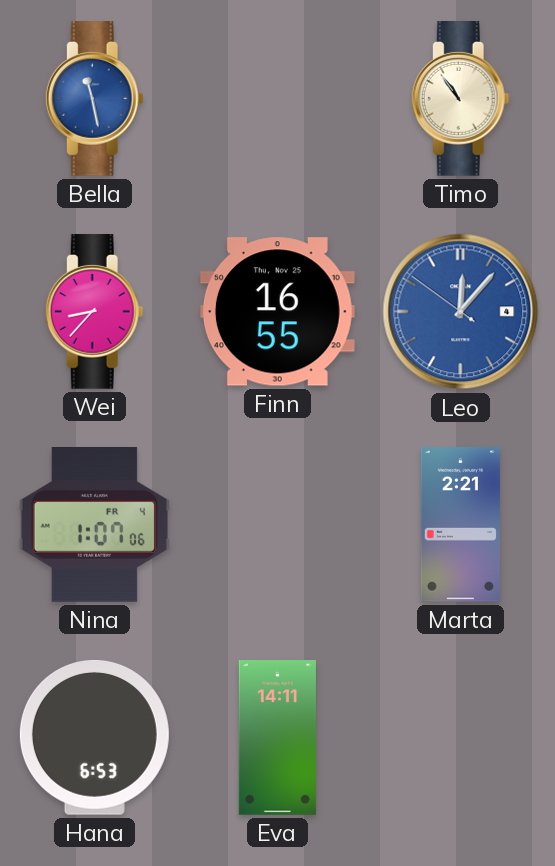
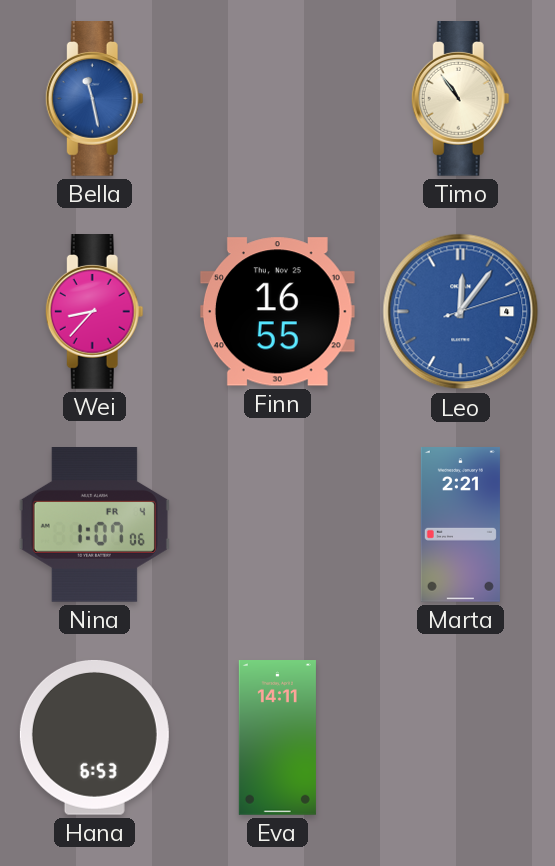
Leo: 12:06:51 -> 12:06:12
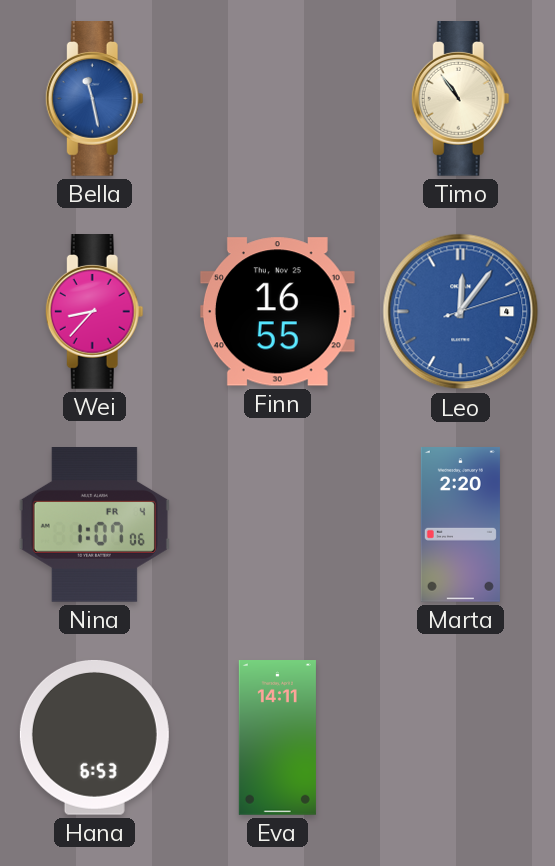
Marta: 2:21 -> 2:20
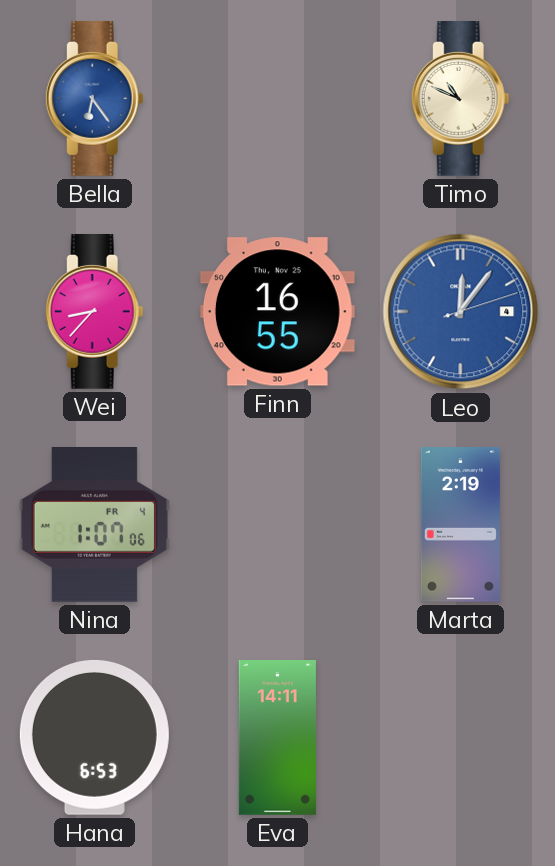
Bella: 11:28 -> 6:24
Timo: 10:54 -> 10:49
Marta: 2:20 -> 2:19
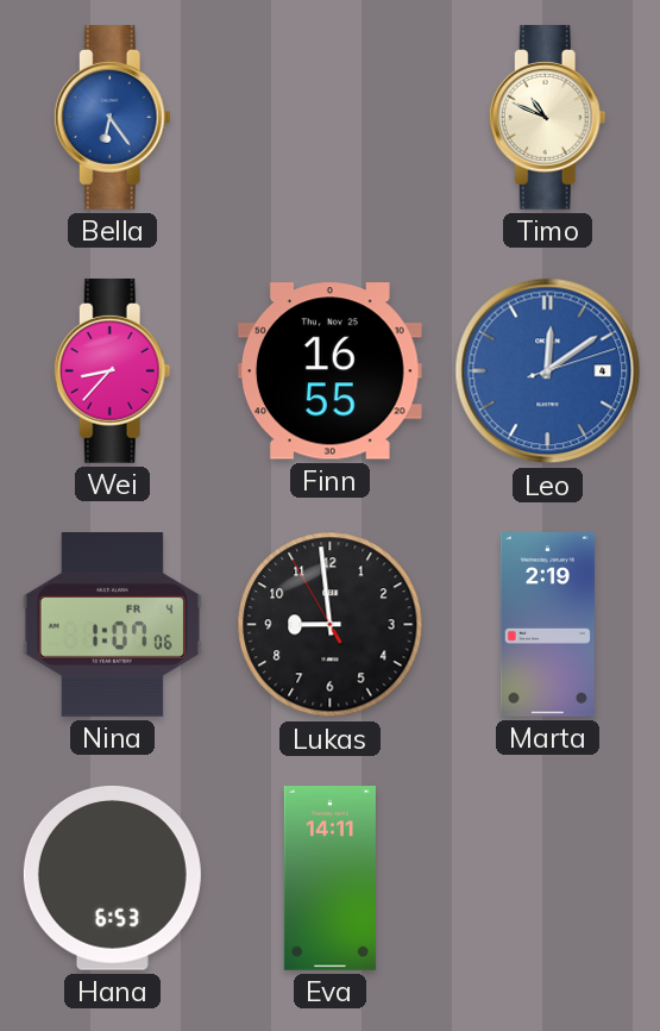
Leo: 12:06 -> 12:09
Lukas: none -> 8:58
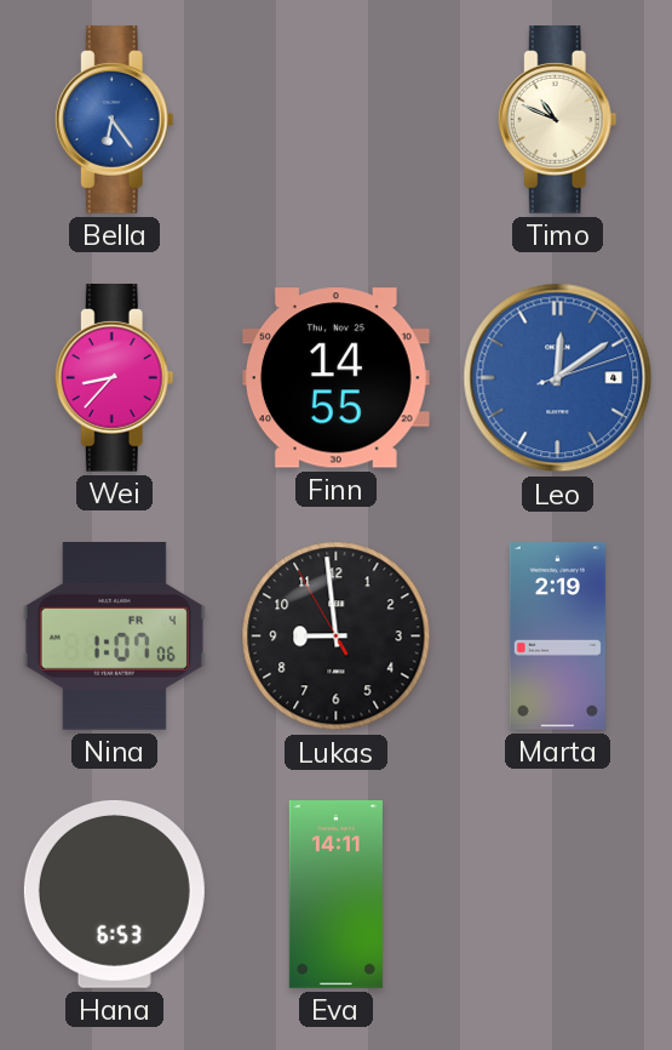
Finn: 16:55 -> 14:55
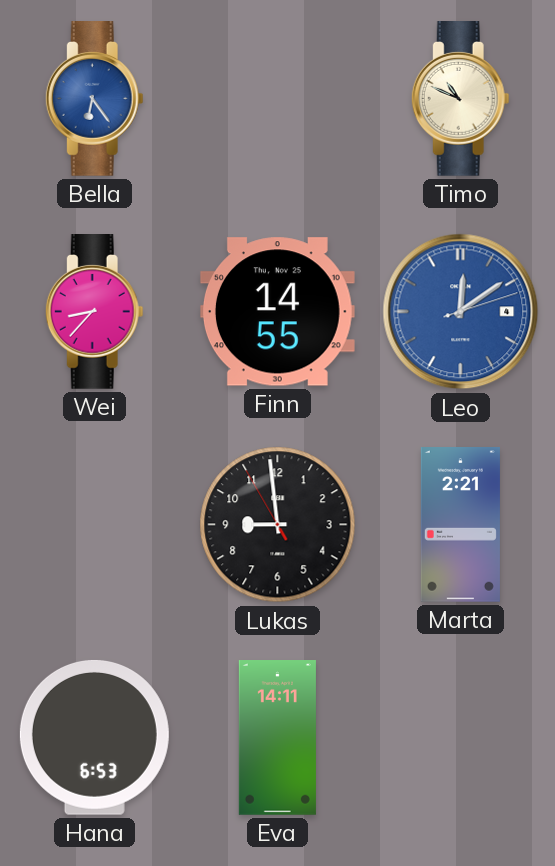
Nina: 1:07 -> none
Marta: 2:19 -> 2:21
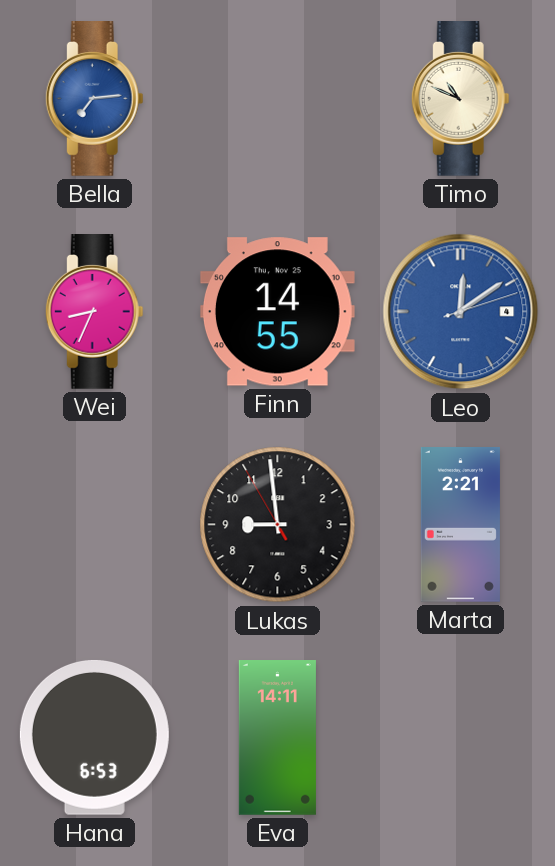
Bella: 6:24 -> 7:14
Wei: 8:37 -> 8:34
